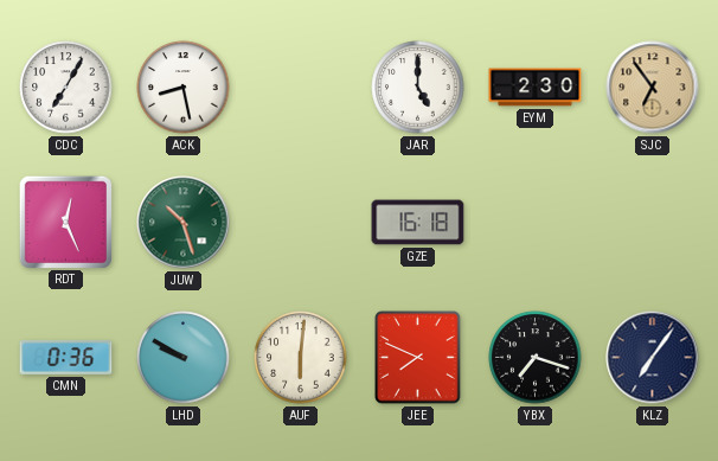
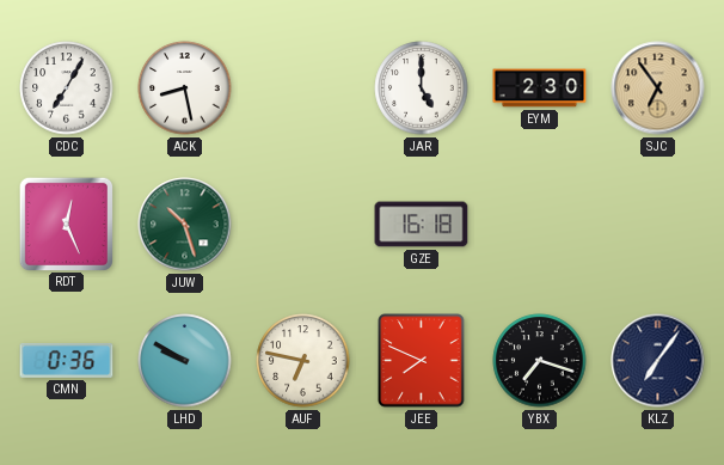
AUF: 6:01 -> 6:47
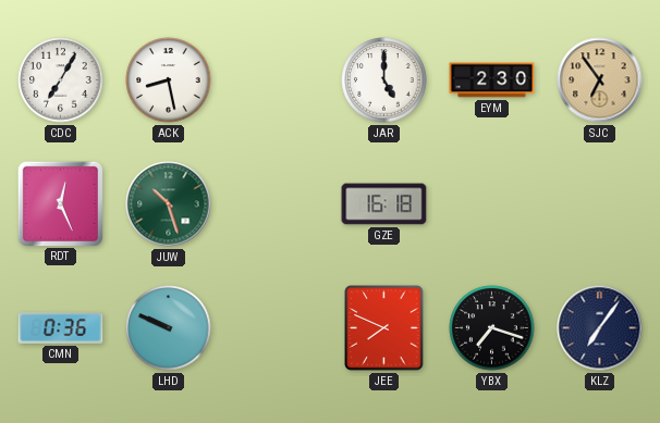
LHD: 9:50 -> 9:49
AUF: 6:47 -> none
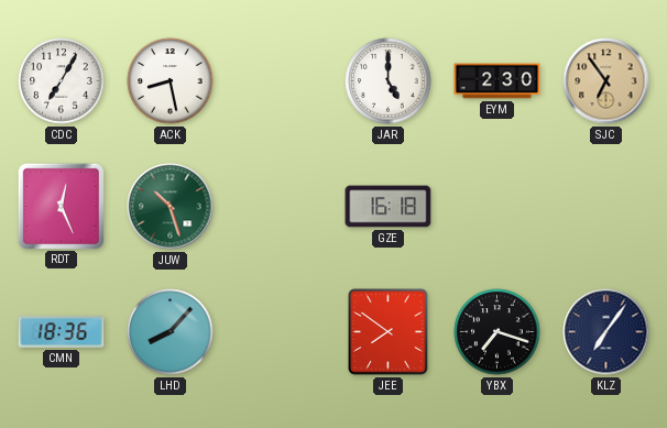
CMN: 0:36 -> 18:36
LHD: 9:49 -> 8:07
JEE: 7:49 -> 7:51
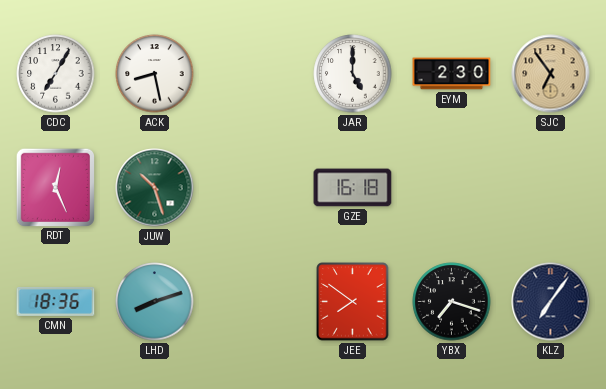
LHD: 8:07 -> 8:12
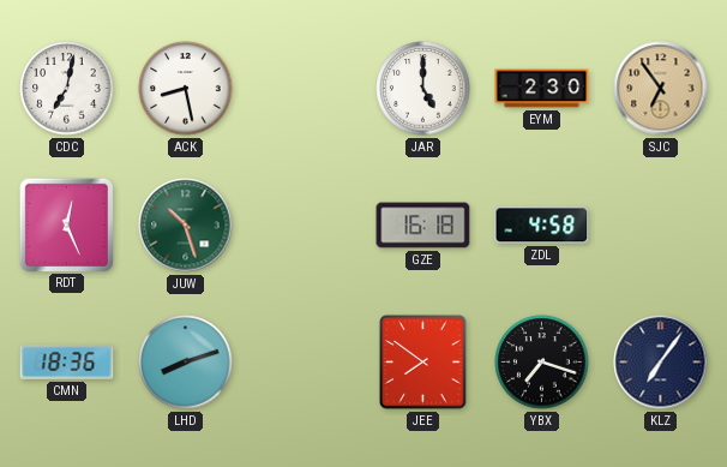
CDC: 7:05 -> 7:02
ZDL: none -> 4:58
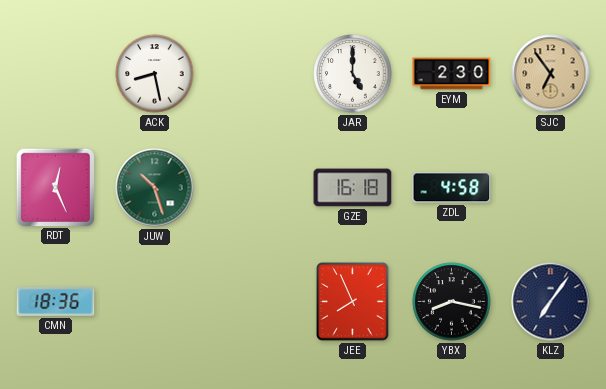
CDC: 7:02 -> none
LHD: 8:12 -> none
JEE: 7:51 -> 7:56
YBX: 7:18 -> 8:17
